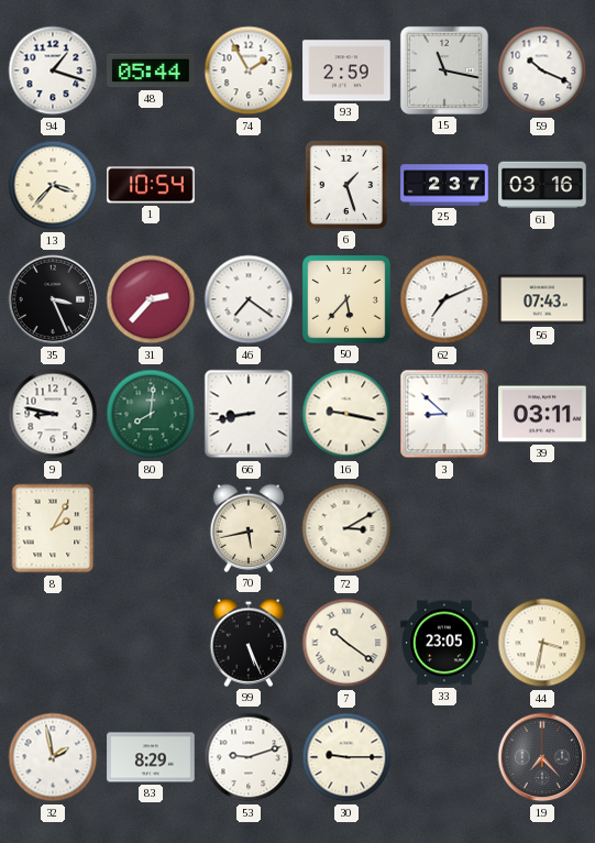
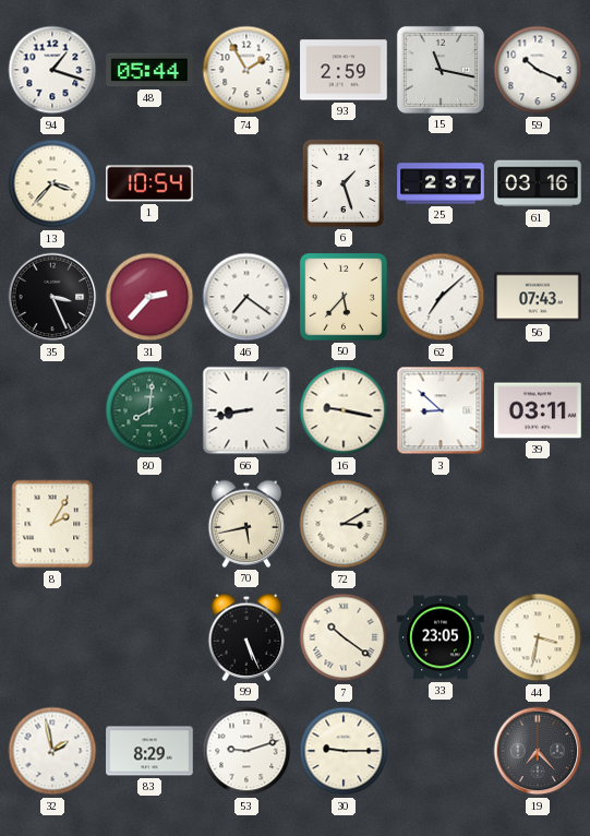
62: 7:11 -> 7:08
9: 8:47 -> none
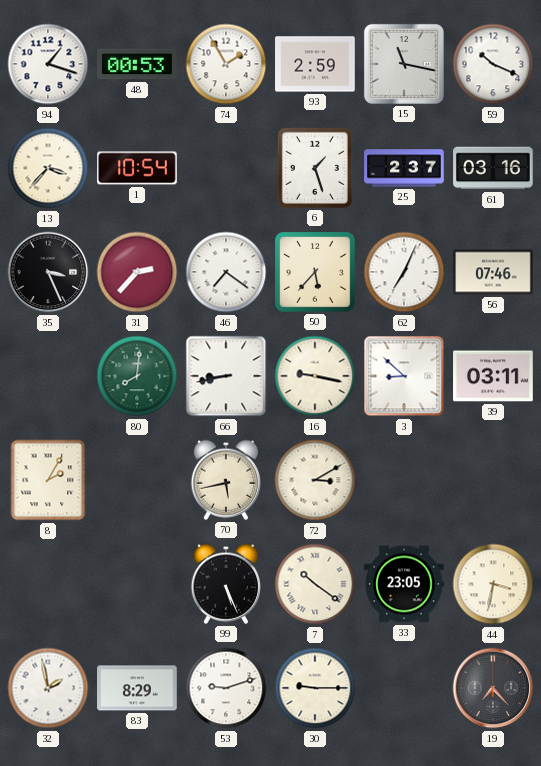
48: 05:44 -> 00:53
62: 7:08 -> 7:04
56: 07:43 -> 07:46
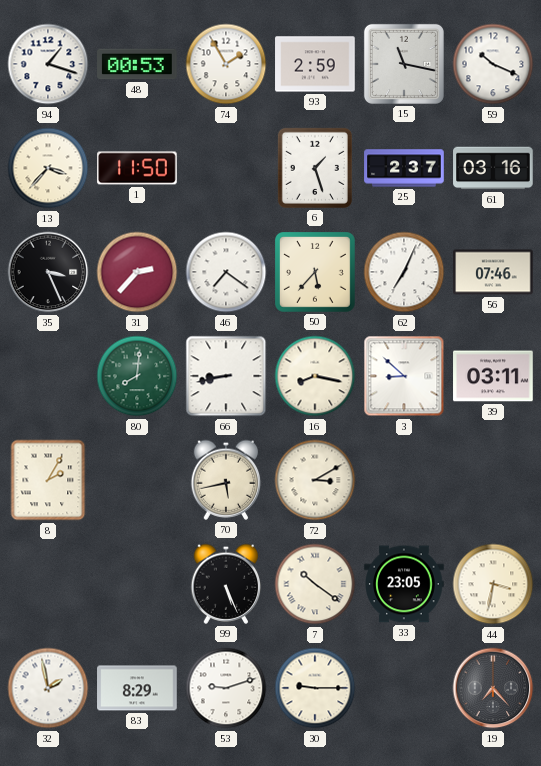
1: 10:54 -> 11:50
16: 9:17 -> 8:17
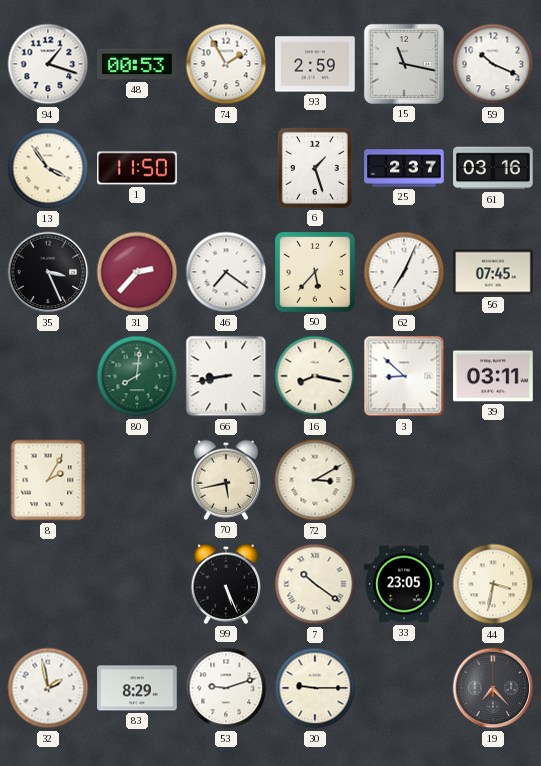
13: 3:37 -> 3:54
56: 07:46 -> 07:45
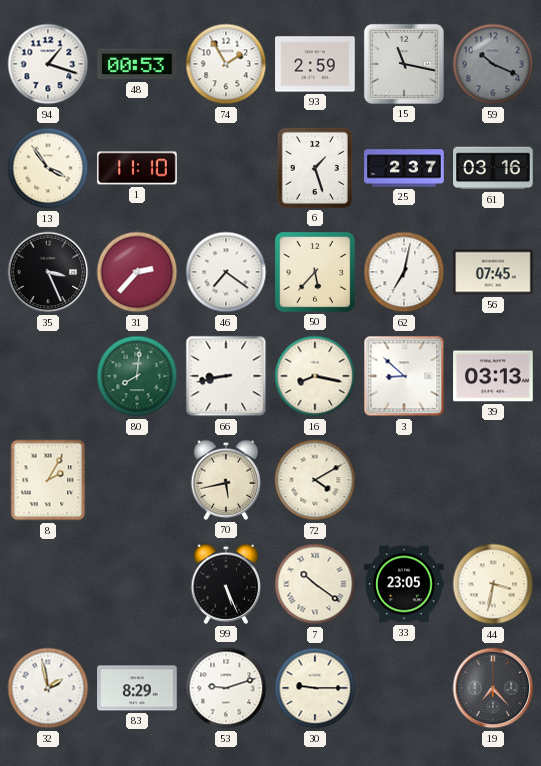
59 dial: white -> grey
1: 11:50 -> 11:10
62: 7:04 -> 7:02
39: 03:11 -> 03:13
72: 3:10 -> 4:10
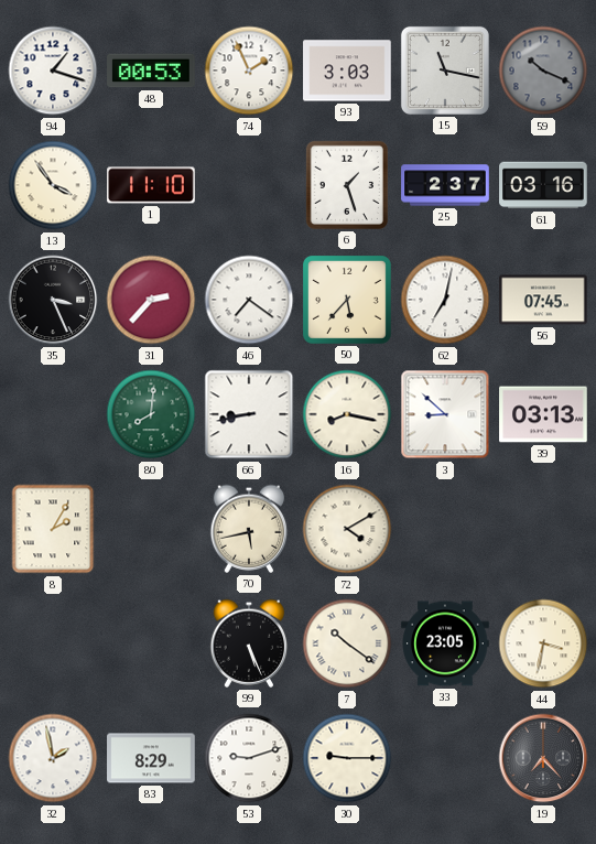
74: 1:55 -> 1:56
93: 2:59 -> 3:03
